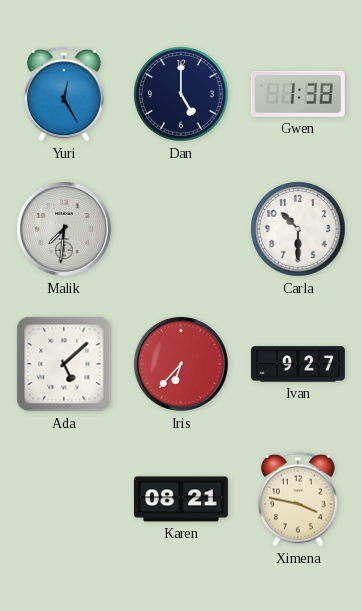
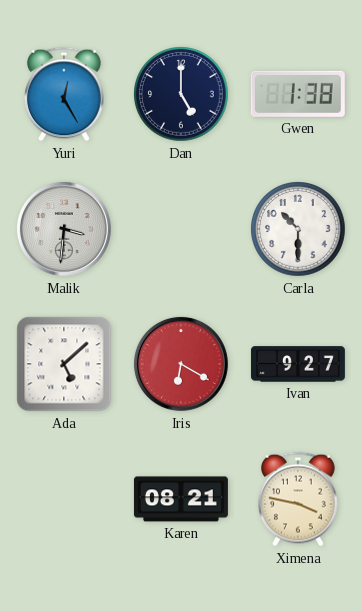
Malik: 7:31 -> 3:31
Iris: 6:37 -> 6:20
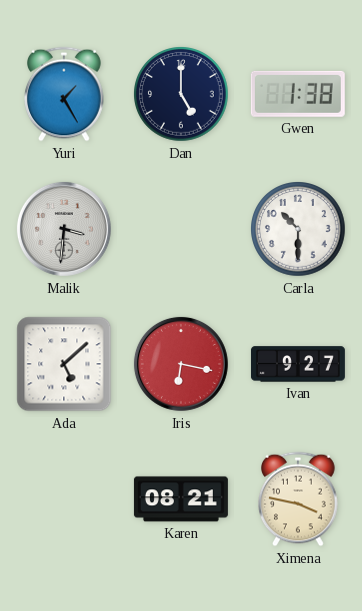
Yuri: 12:25 -> 1:25
Iris: 6:20 -> 6:17
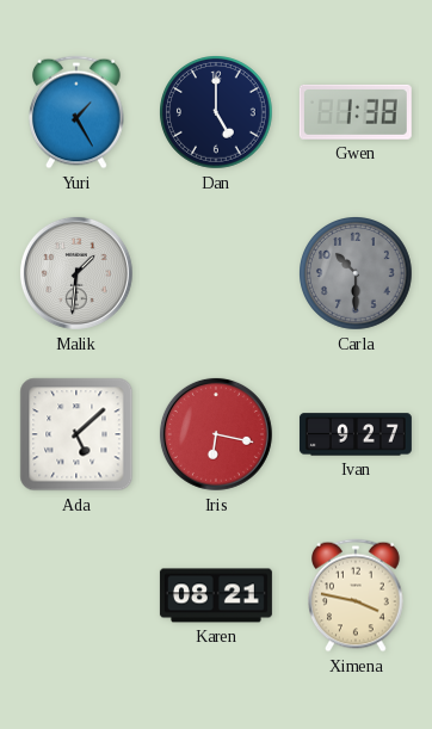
Malik: 3:31 -> 1:31
Carla dial: white -> grey
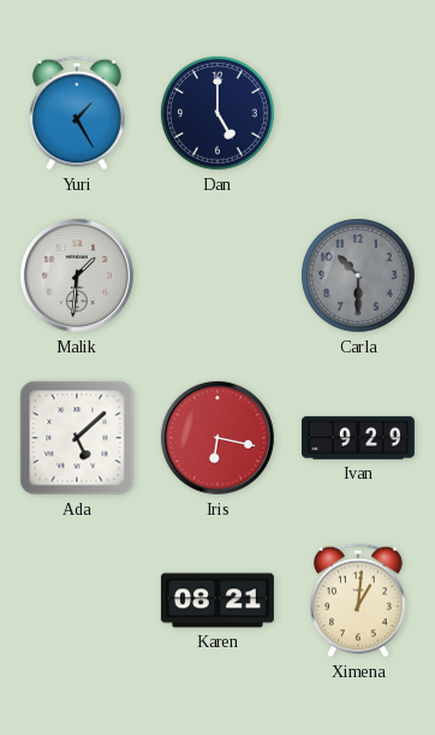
Gwen: 1:38 -> none
Ivan: 9:27 -> 9:29
Ximena: 3:47 -> 1:01
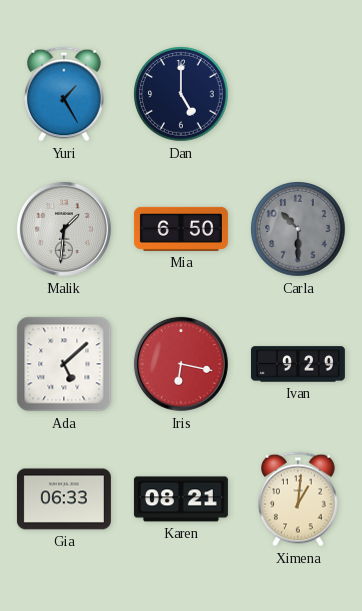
Mia: none -> 6:50
Gia: none -> 06:33
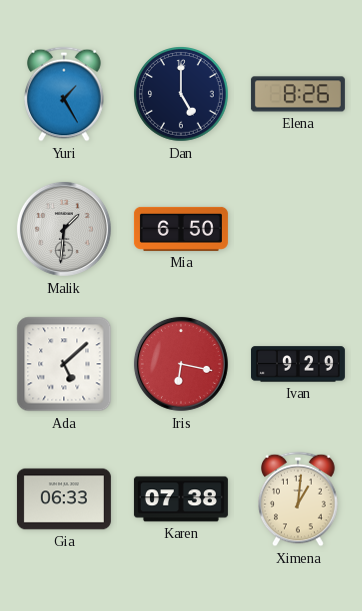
Elena: none -> 8:26
Carla: 10:30 -> none
Karen: 08:21 -> 07:38
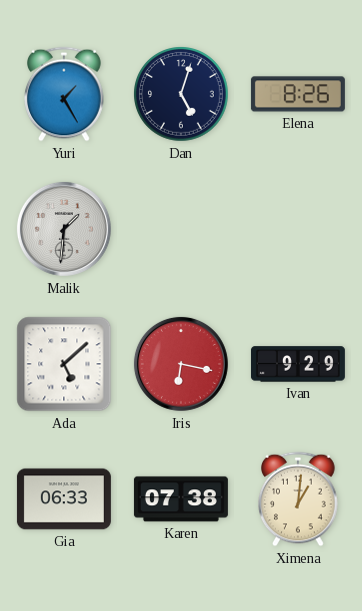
Dan: 5:00 -> 5:03
Mia: 6:50 -> none
